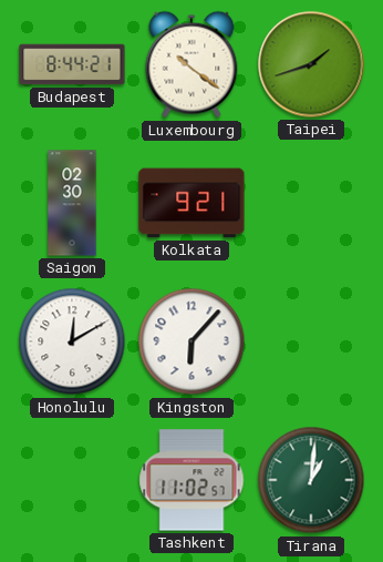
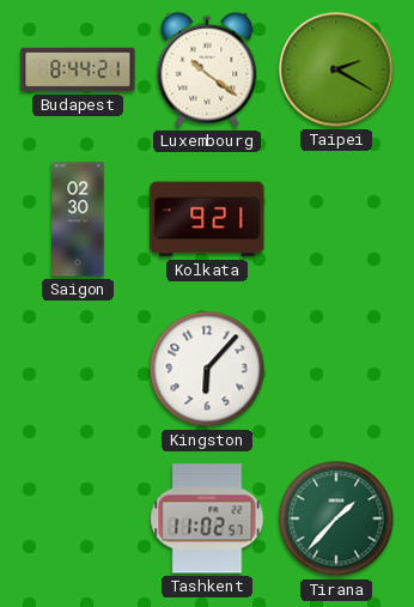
Taipei: 1:42 -> 2:20
Honolulu: 12:10 -> none
Tirana: 1:01 -> 1:37
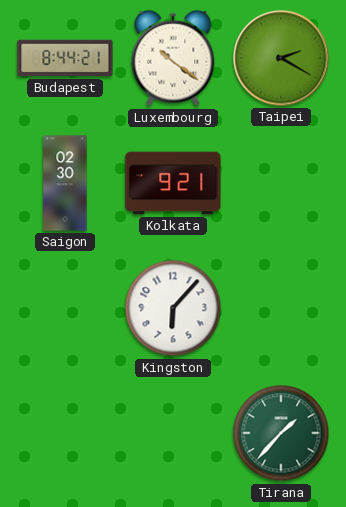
Tashkent: 11:02 -> none
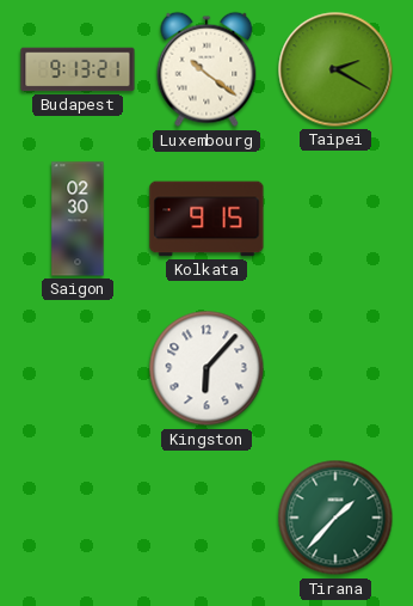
Budapest: 8:44 -> 9:13
Kolkata: 9:21 -> 9:15
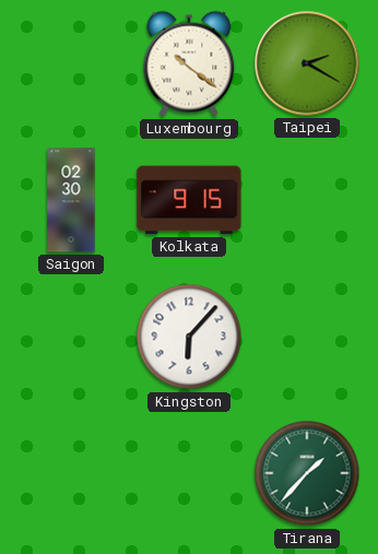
Budapest: 9:13 -> none
